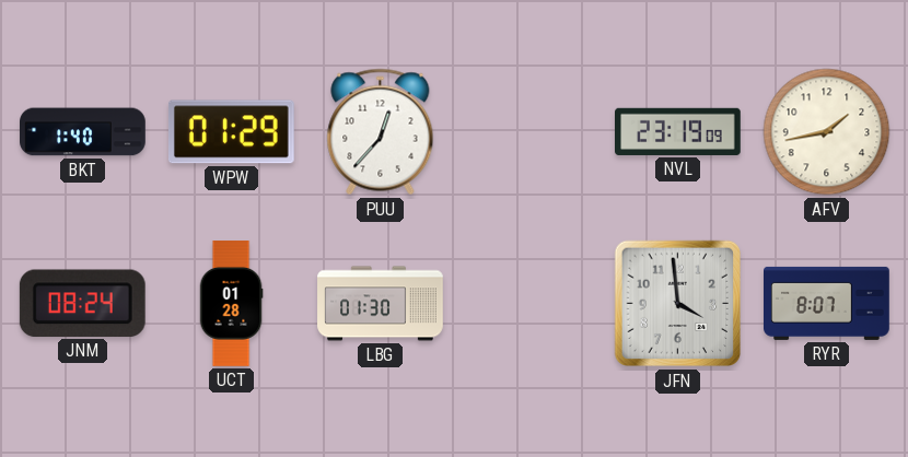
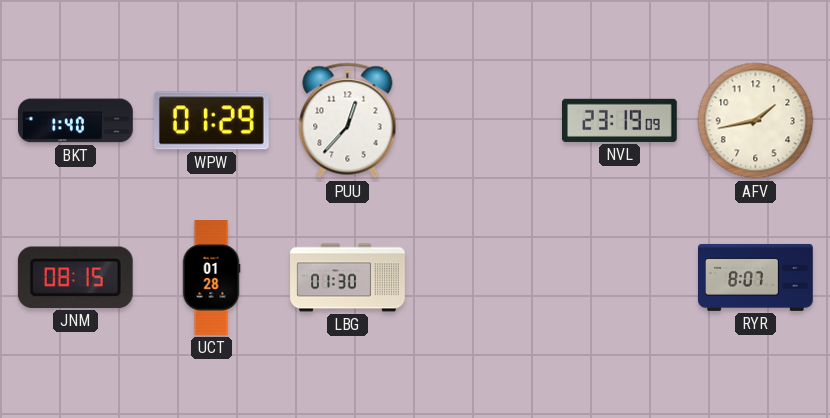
JNM: 08:24 -> 08:15
JFN: 3:59 -> none
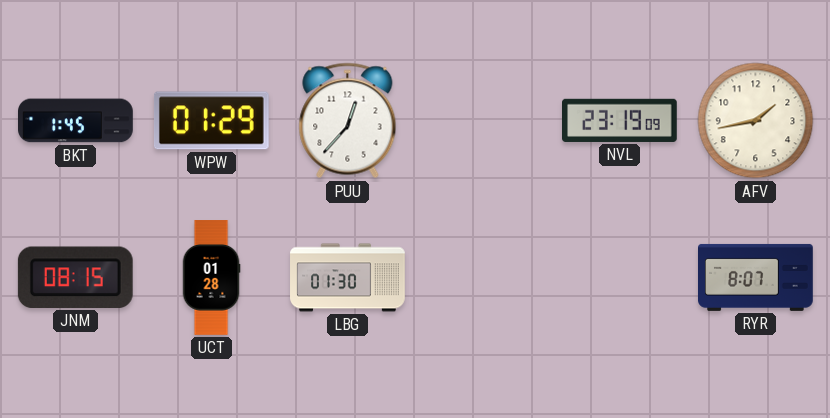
BKT: 1:40 -> 1:45
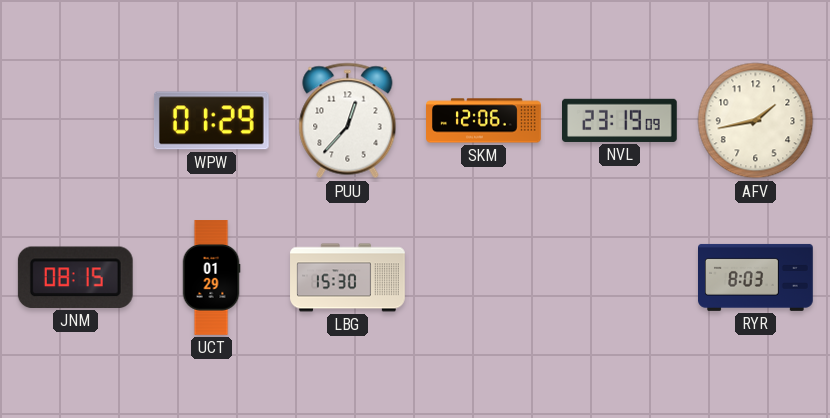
BKT: 1:45 -> none
SKM: none -> 12:06
UCT: 01:28 -> 01:29
LBG: 01:30 -> 15:30
RYR: 8:07 -> 8:03
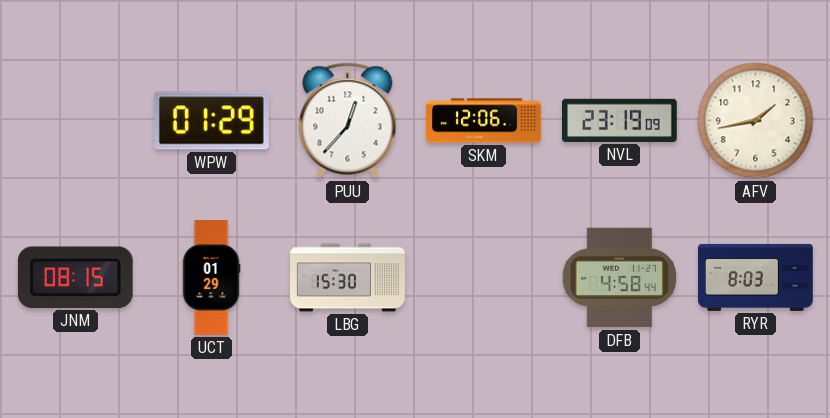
DFB: none -> 4:58
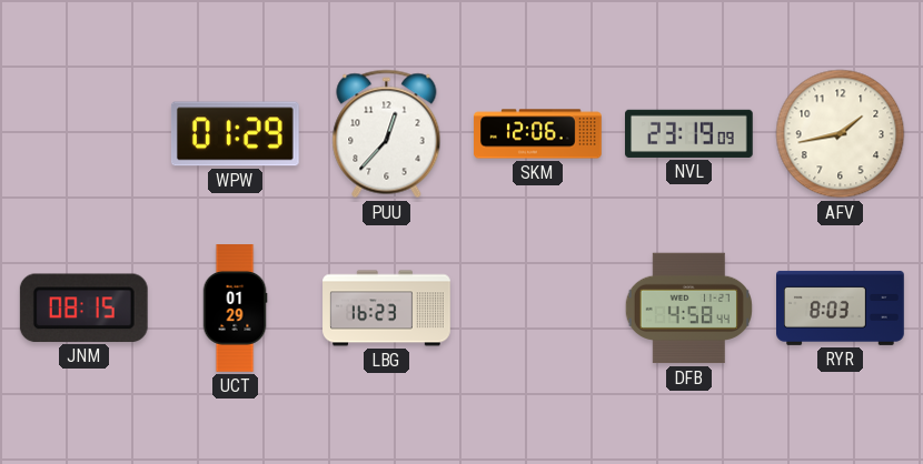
LBG: 15:30 -> 16:23
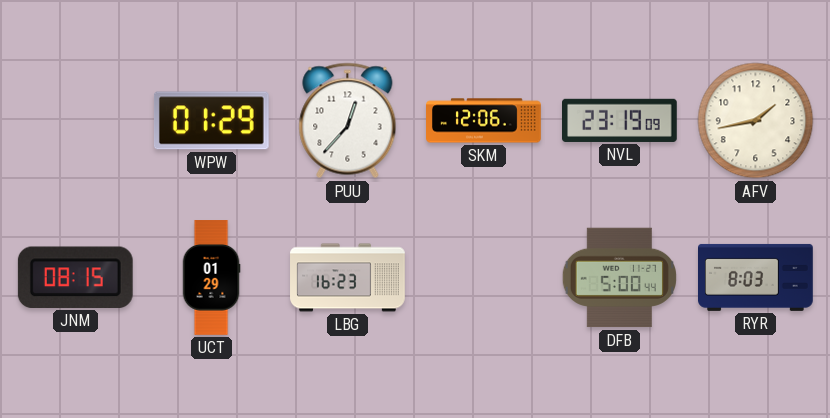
DFB: 4:58 -> 5:00
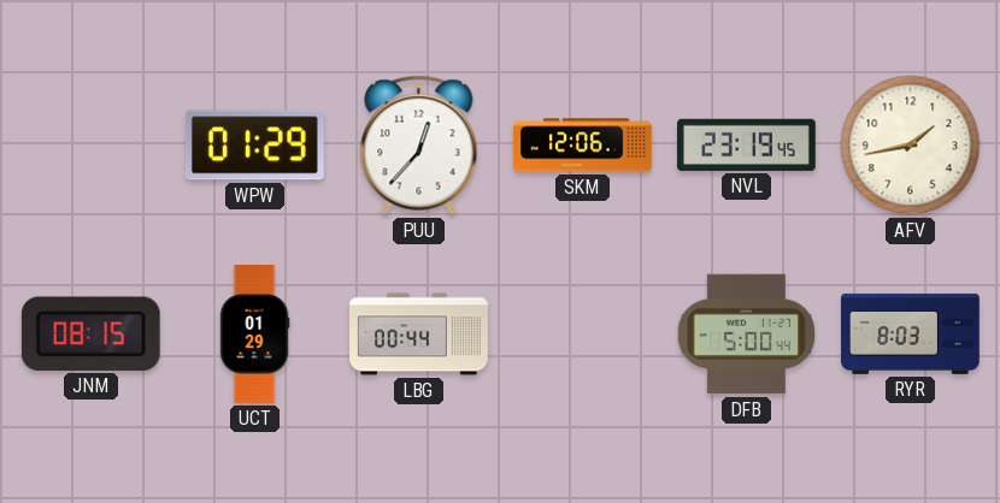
NVL: 23:19:09 -> 23:19:45
LBG: 16:23 -> 00:44
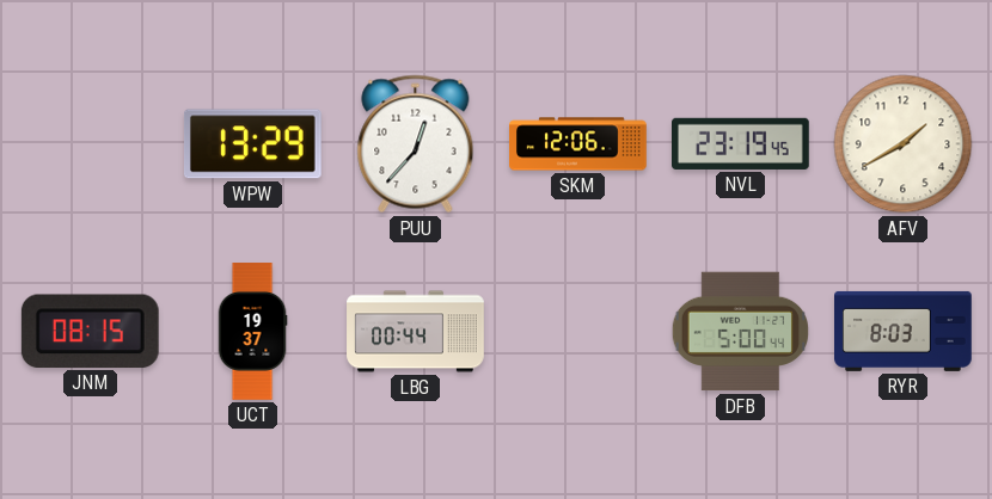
WPW: 01:29 -> 13:29
AFV: 1:43 -> 1:40
UCT: 01:29 -> 19:37
